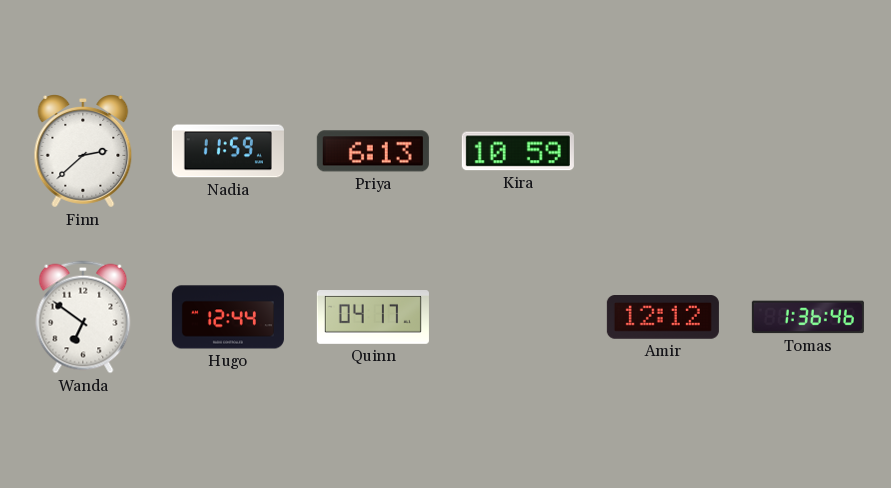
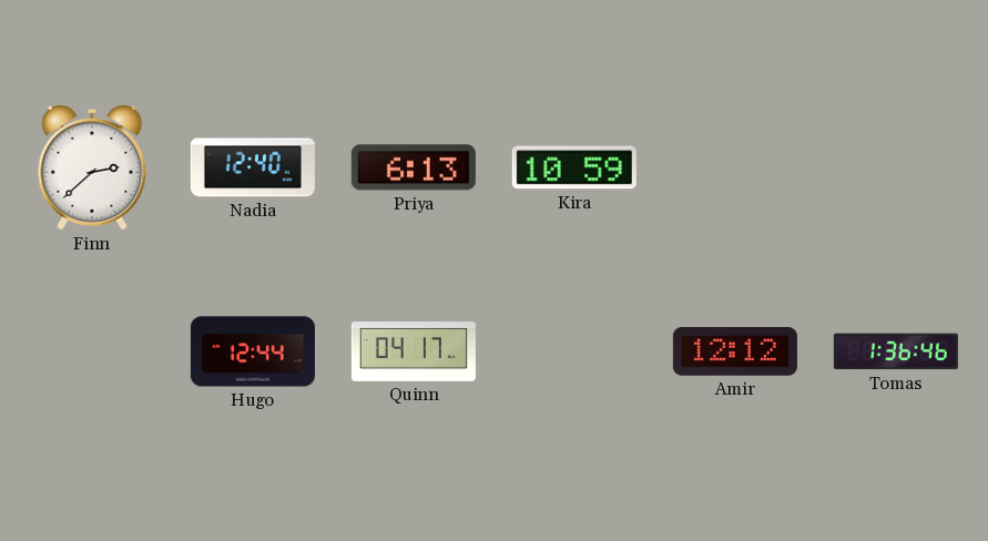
Nadia: 11:59 -> 12:40
Wanda: 6:51 -> none
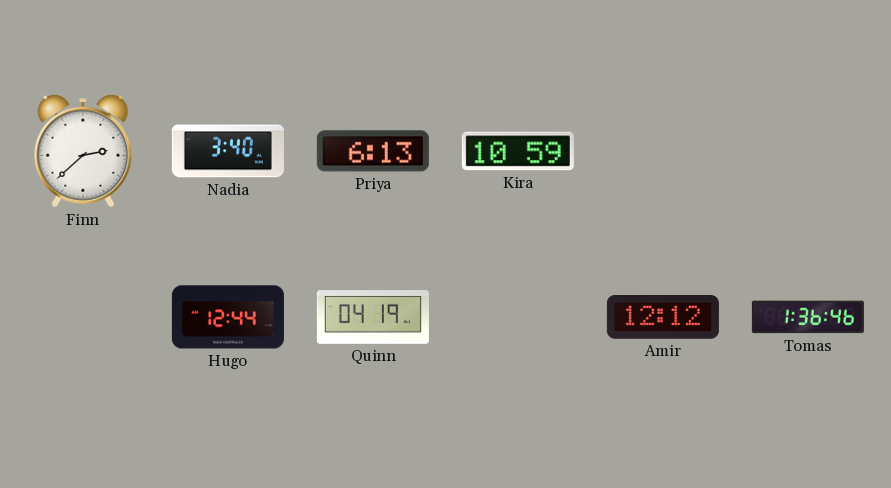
Nadia: 12:40 -> 3:40
Quinn: 04:17 -> 04:19
